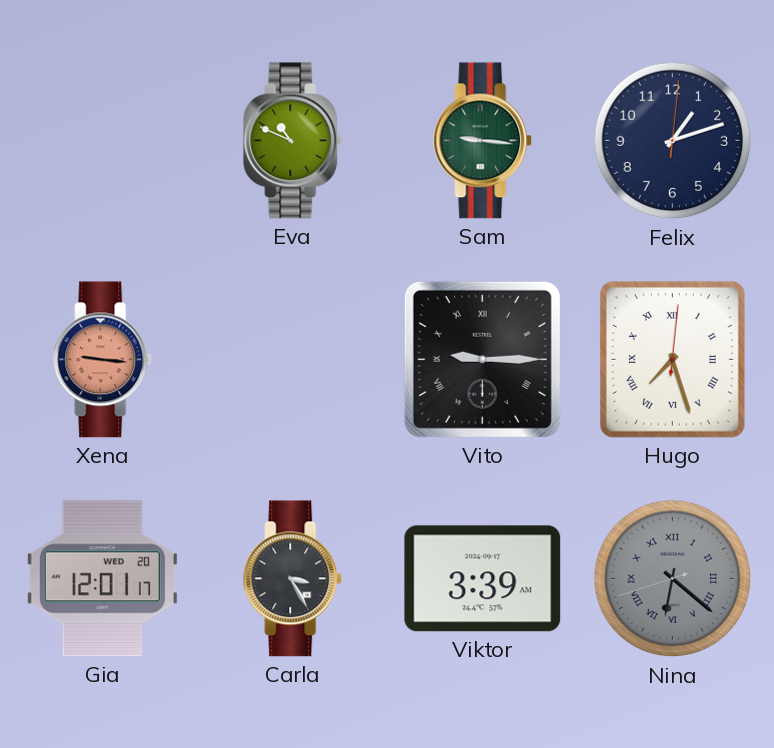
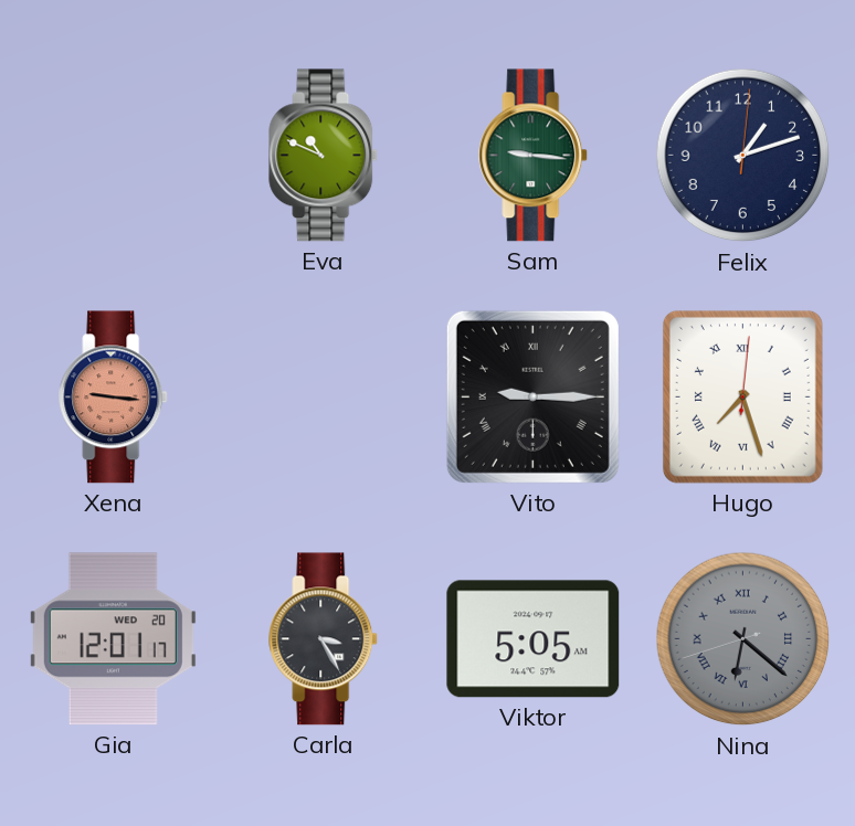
Viktor: 3:39 -> 5:05
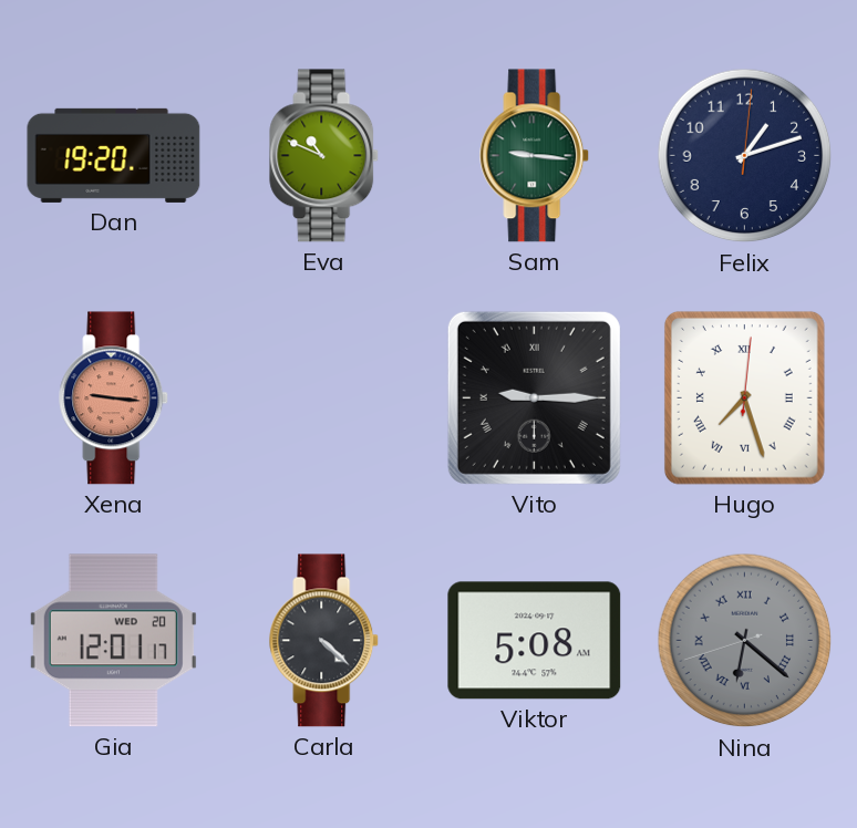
Dan: none -> 19:20
Carla: 3:25 -> 4:22
Viktor: 5:05 -> 5:08
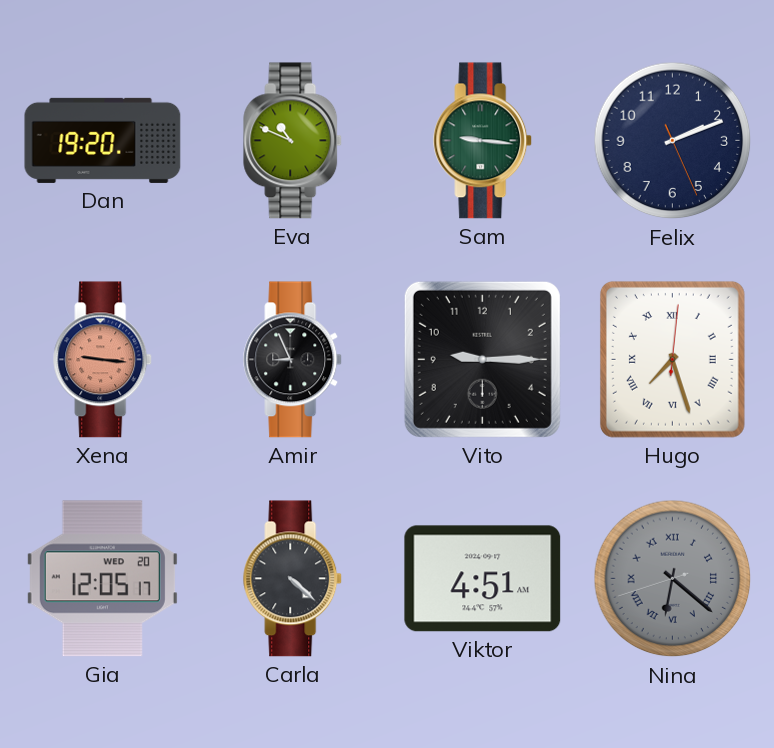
Felix: 1:12 -> 2:11
Amir: none -> 8:56
Vito numerals: Roman -> Arabic
Gia: 12:01 -> 12:05
Viktor: 5:08 -> 4:51
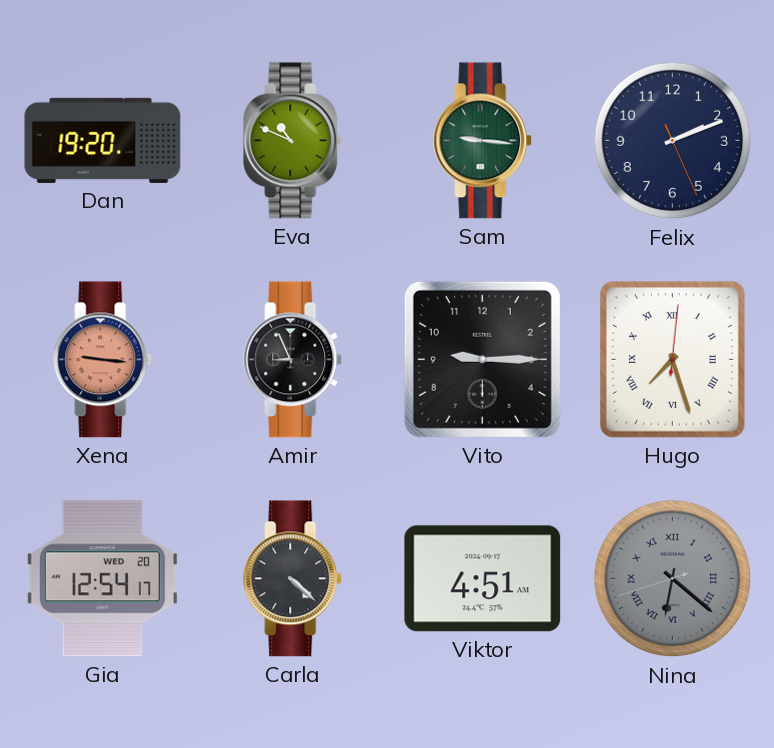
Gia: 12:05 -> 12:54
